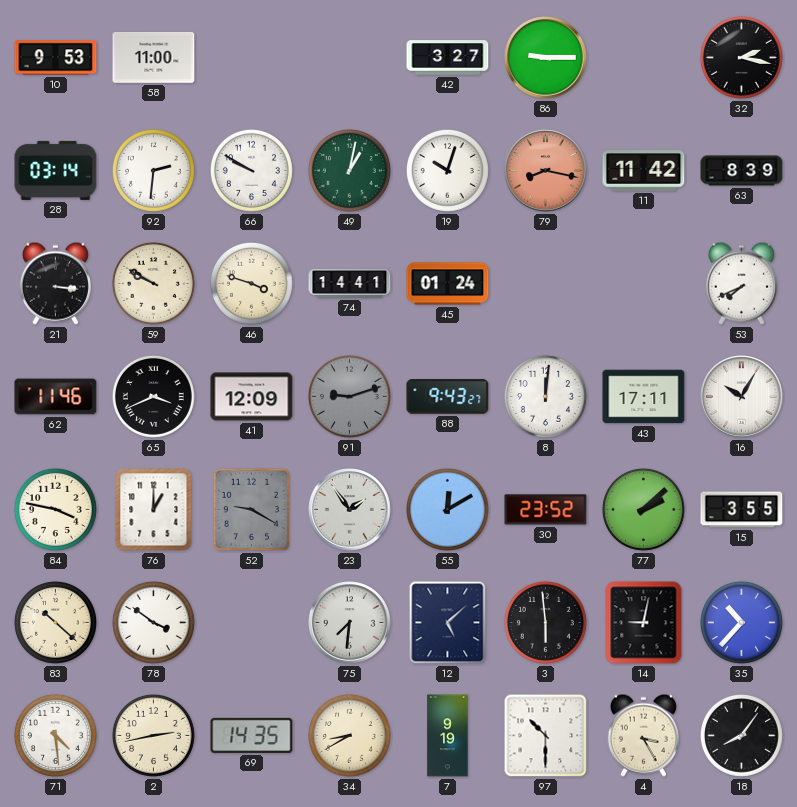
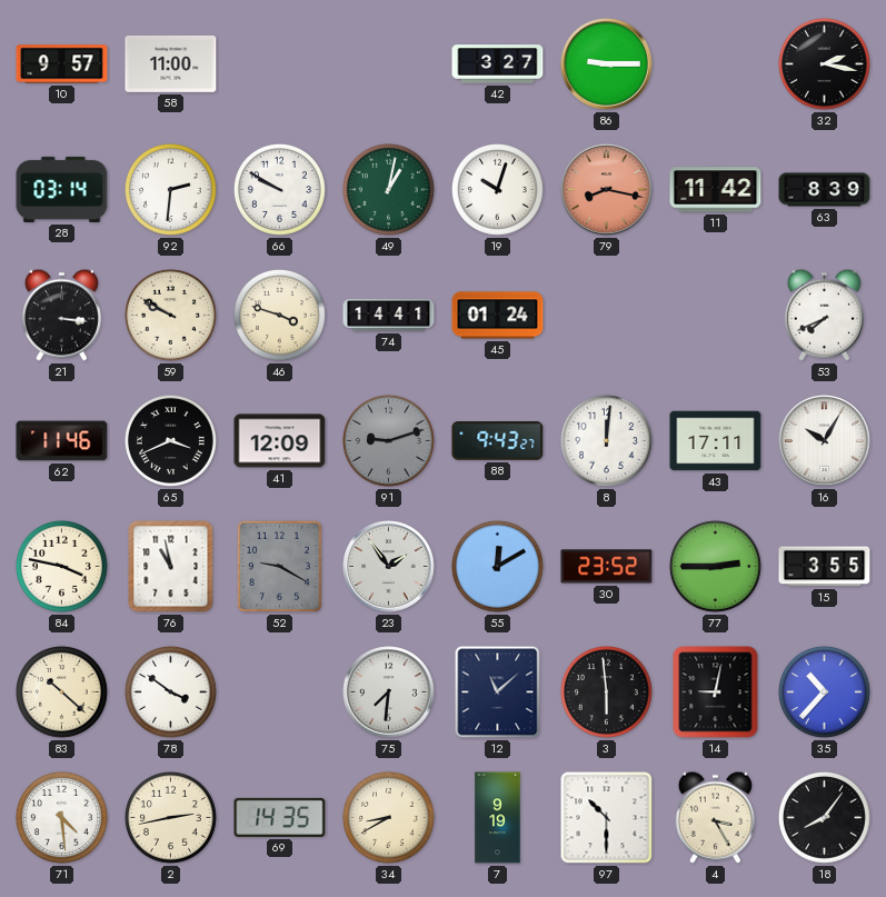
10: 9:53 -> 9:57
76: 1:00 -> 10:58
77: 2:08 -> 2:45
12: 5:08 -> 11:08
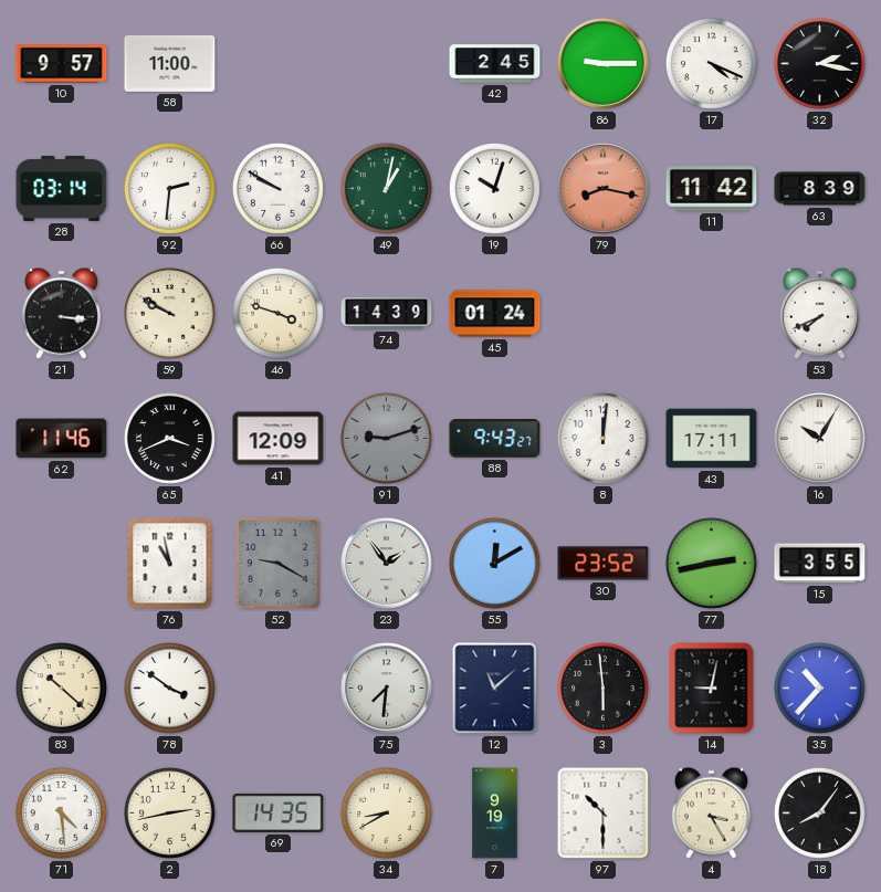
42: 3:27 -> 2:45
17: none -> 4:19
74: 14:41 -> 14:39
84: 3:47 -> none
77: 2:45 -> 2:43
